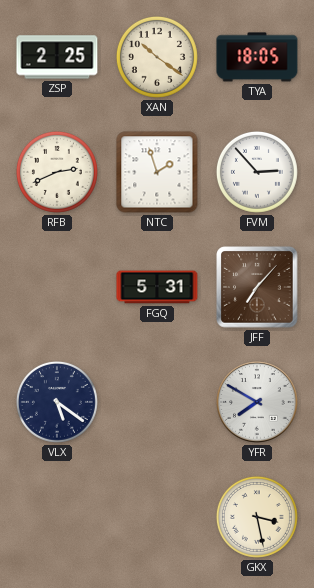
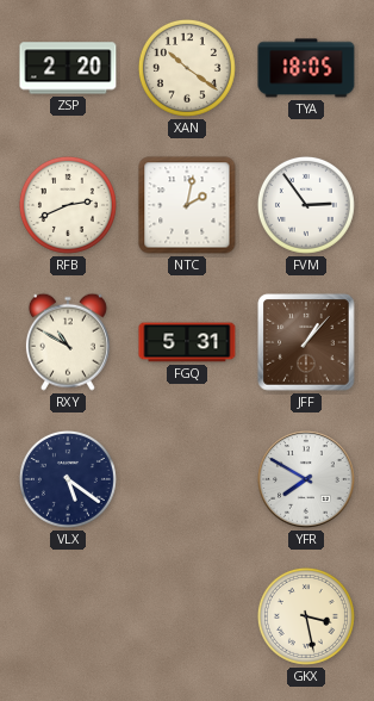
ZSP: 2:25 -> 2:20
NTC: 1:57 -> 2:02
FVM: 2:53 -> 2:54
RXY: none -> 10:50
JFF: 7:07 -> 1:07
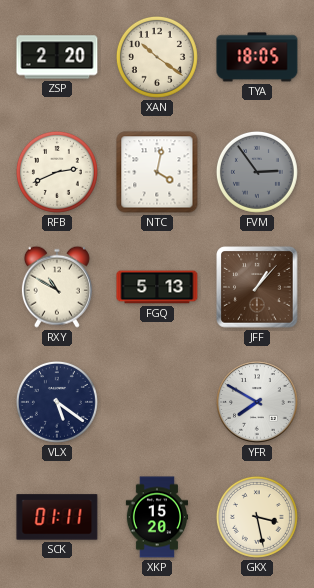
NTC: 2:02 -> 4:02
FVM dial: white -> grey
FGQ: 5:31 -> 5:13
SCK: none -> 01:11
XKP: none -> 15:20
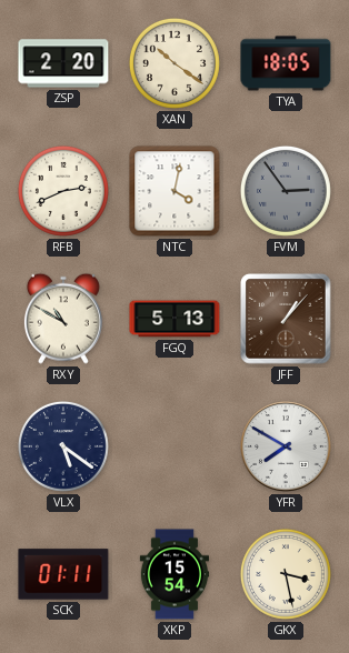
XKP: 15:20 -> 15:54
